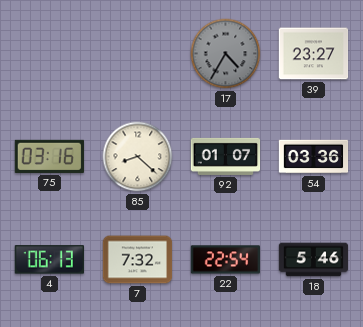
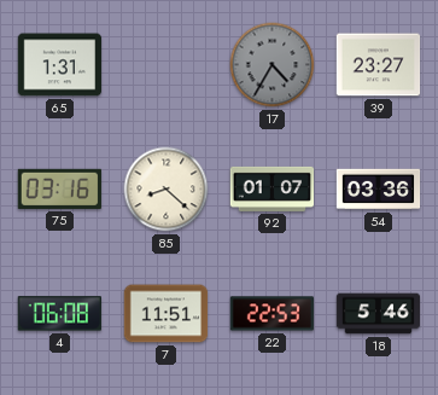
65: none -> 1:31
4: 06:13 -> 06:08
7: 7:32 -> 11:51
22: 22:54 -> 22:53
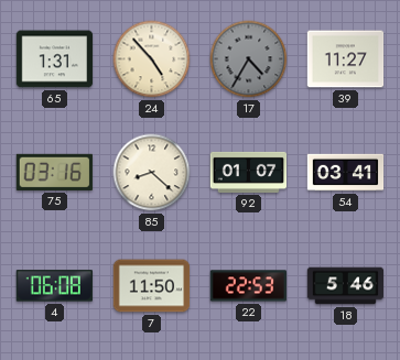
24: none -> 4:53
39: 23:27 -> 11:27
54: 03:36 -> 03:41
7: 11:51 -> 11:50
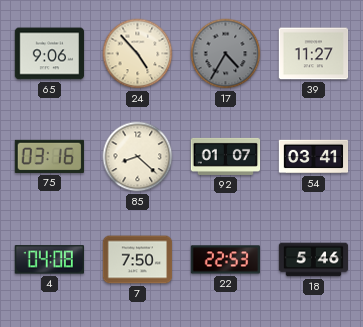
65: 1:31 -> 9:06
4: 06:08 -> 04:08
7: 11:50 -> 7:50
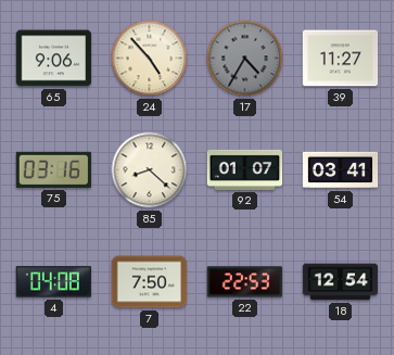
18: 5:46 -> 12:54
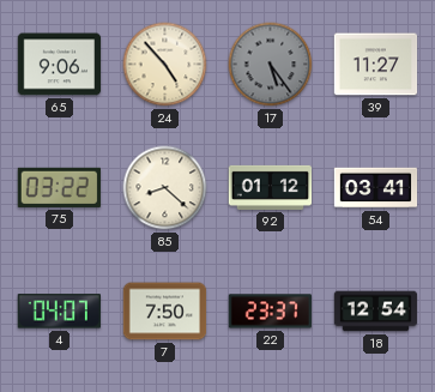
17: 4:35 -> 5:24
75: 03:16 -> 03:22
92: 01:07 -> 01:12
4: 04:08 -> 04:07
22: 22:53 -> 23:37
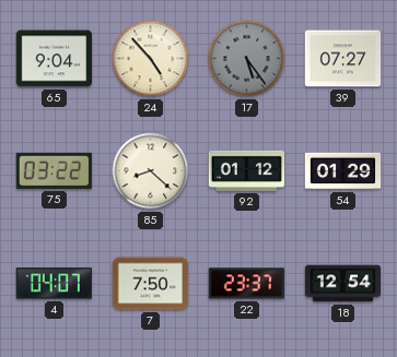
65: 9:06 -> 9:04
39: 11:27 -> 07:27
54: 03:41 -> 01:29
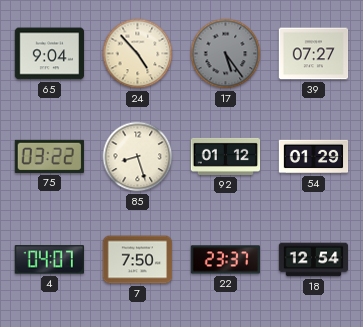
85: 8:22 -> 8:27
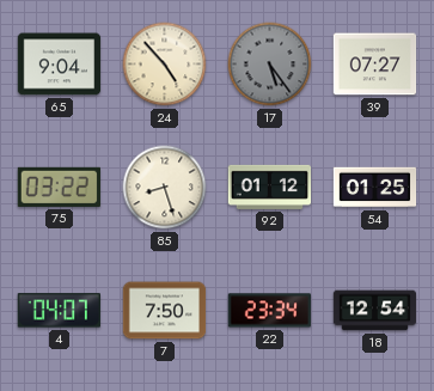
54: 01:29 -> 01:25
22: 23:37 -> 23:34
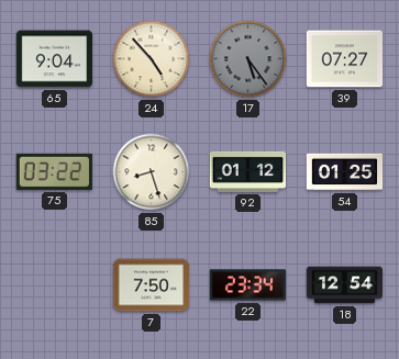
4: 04:07 -> none
